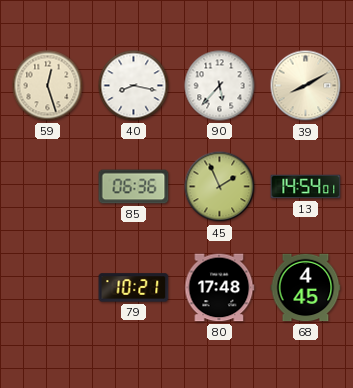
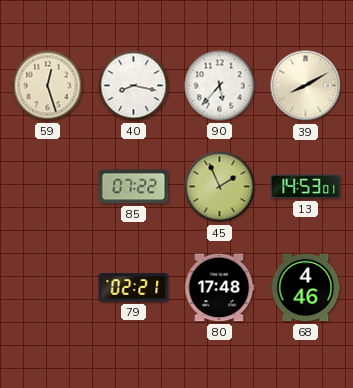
85: 06:36 -> 07:22
13: 14:54 -> 14:53
79: 10:21 -> 02:21
68: 4:45 -> 4:46
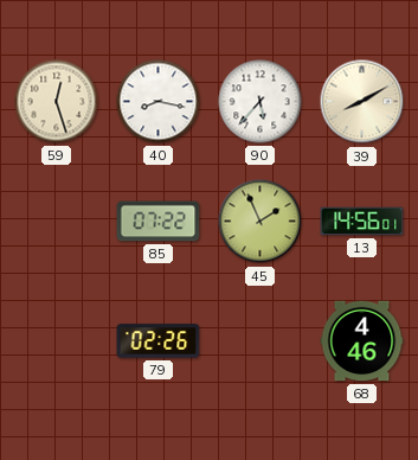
13: 14:53 -> 14:56
79: 02:21 -> 02:26
80: 17:48 -> none
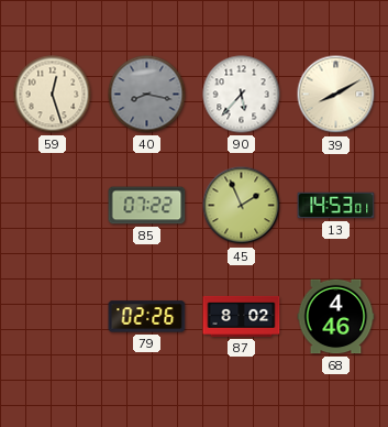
40 dial: white -> grey
13: 14:56 -> 14:53
87: none -> 8:02
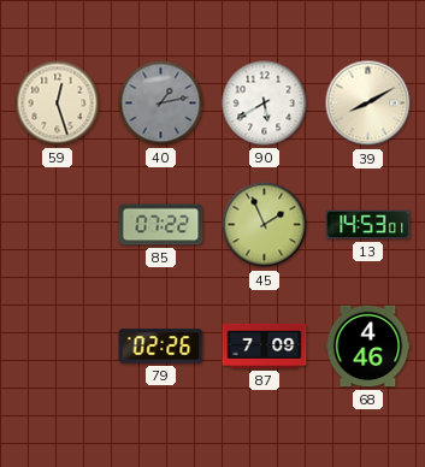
40: 8:17 -> 1:13
90: 5:37 -> 5:40
87: 8:02 -> 7:09
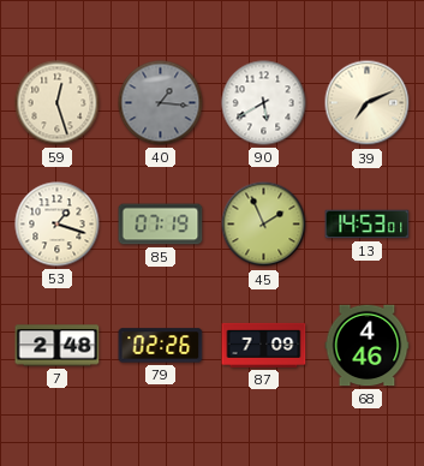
40: 1:13 -> 1:16
39: 8:10 -> 7:11
53: none -> 1:18
85: 07:22 -> 07:19
7: none -> 2:48
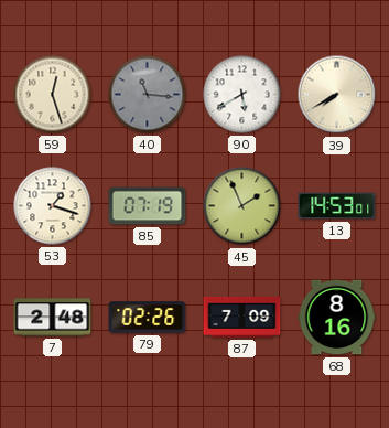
40: 1:16 -> 11:16
39: 7:11 -> 7:40
68: 4:46 -> 8:16
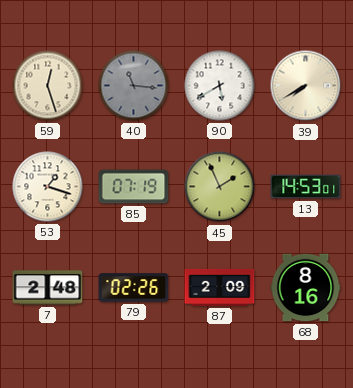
87: 7:09 -> 2:09
